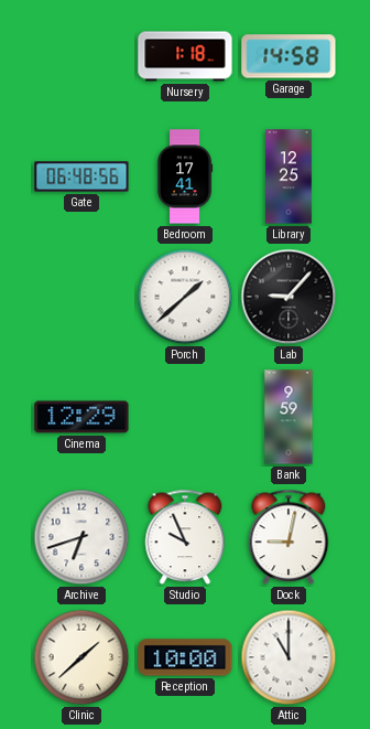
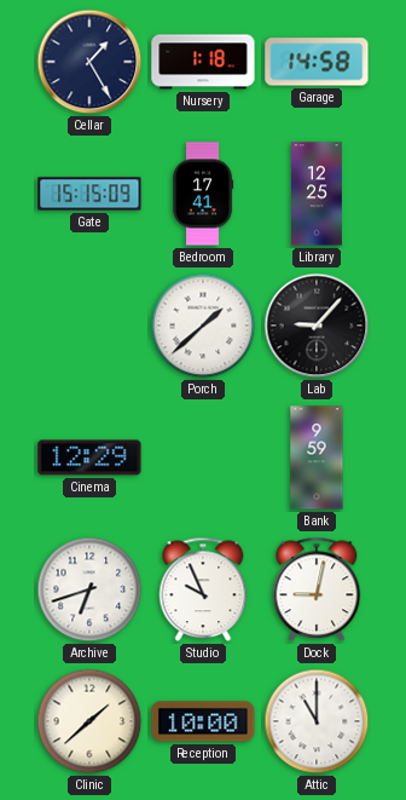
Cellar: none -> 1:25
Gate: 06:48 -> 15:15
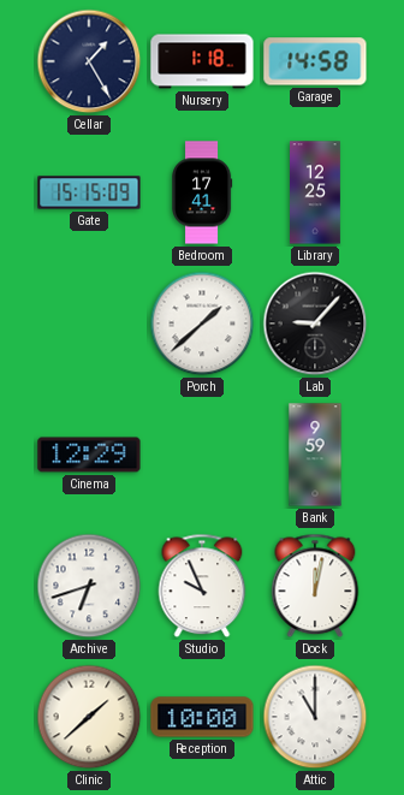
Dock: 9:02 -> 12:02
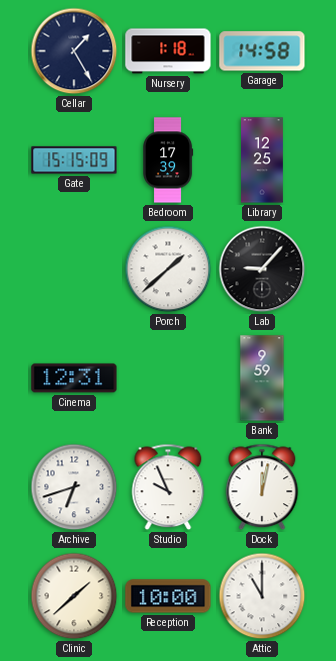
Bedroom: 17:41 -> 17:39
Cinema: 12:29 -> 12:31
